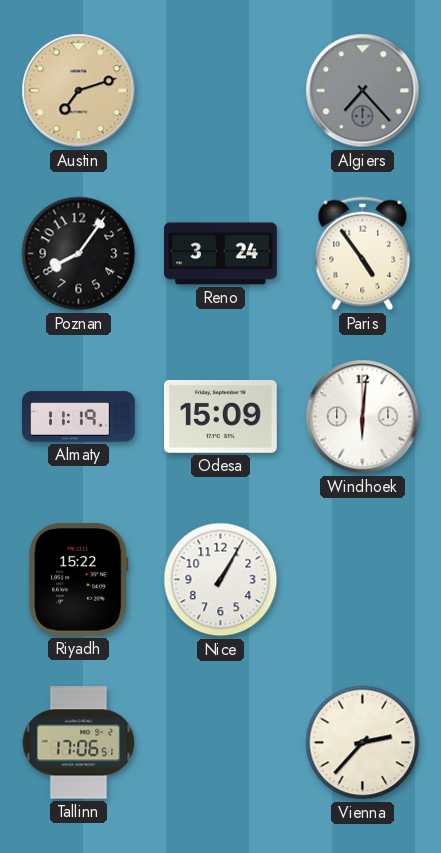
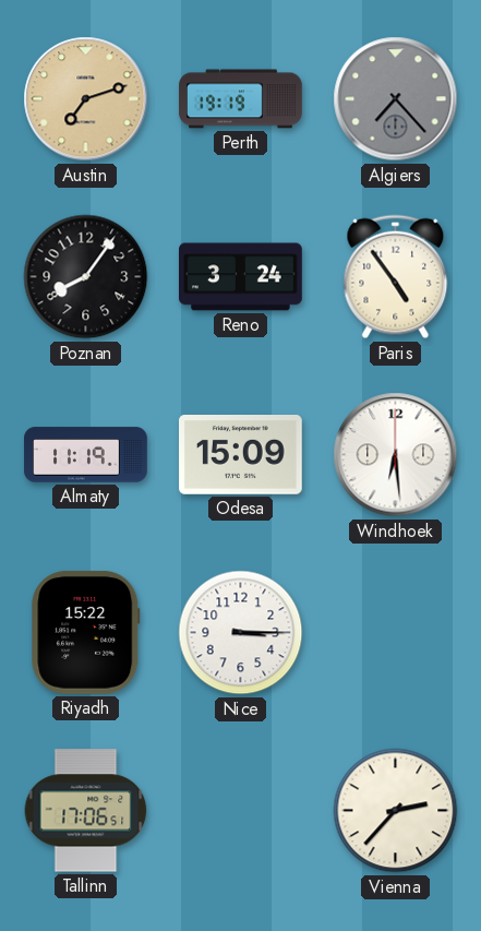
Perth: none -> 19:19
Windhoek: 6:01 -> 6:29
Nice: 1:05 -> 3:15
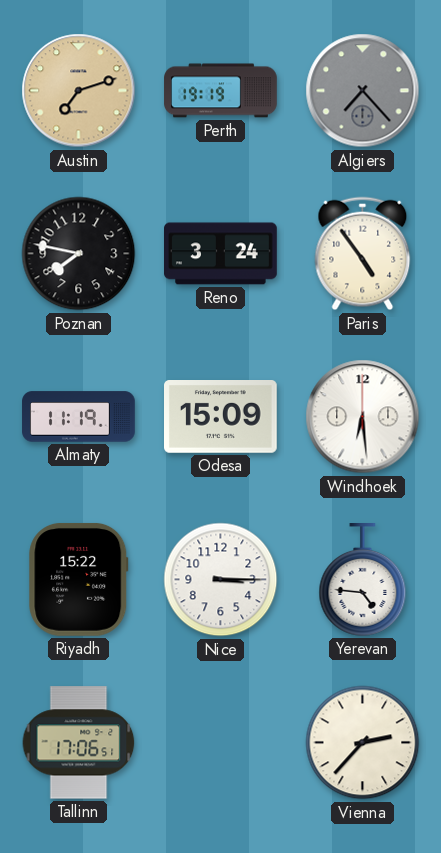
Poznan: 8:06 -> 7:47
Yerevan: none -> 4:46
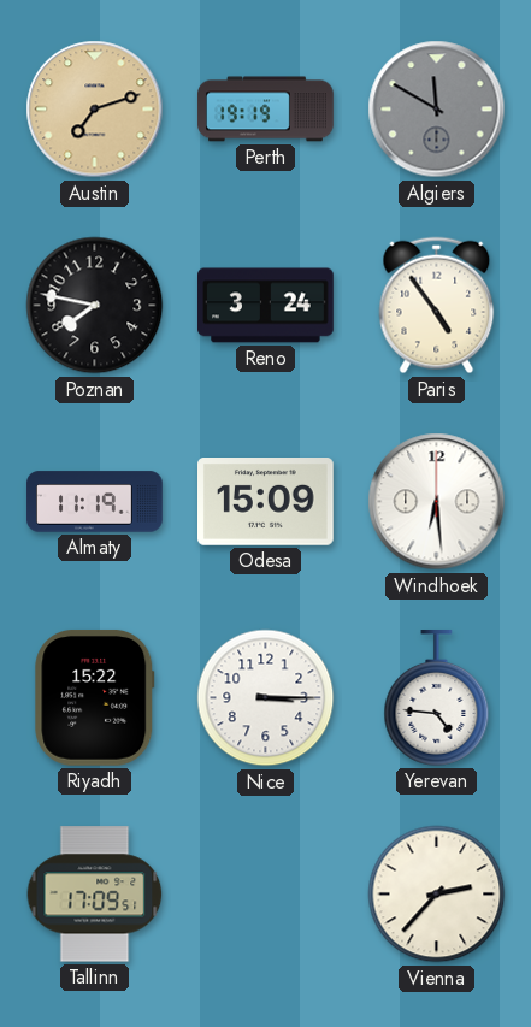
Algiers: 7:23 -> 11:50
Tallinn: 17:06 -> 17:09
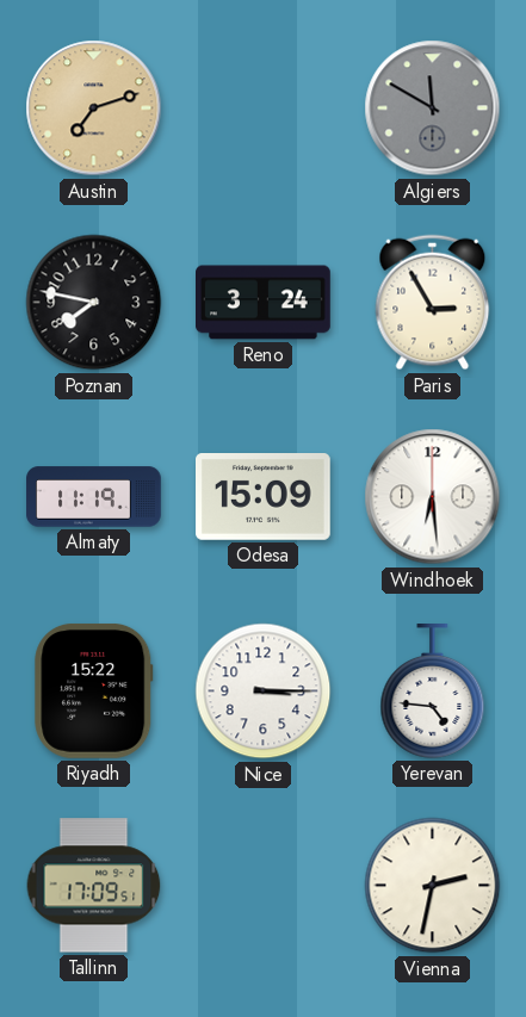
Perth: 19:19 -> none
Paris: 4:54 -> 2:55
Vienna: 2:37 -> 2:32
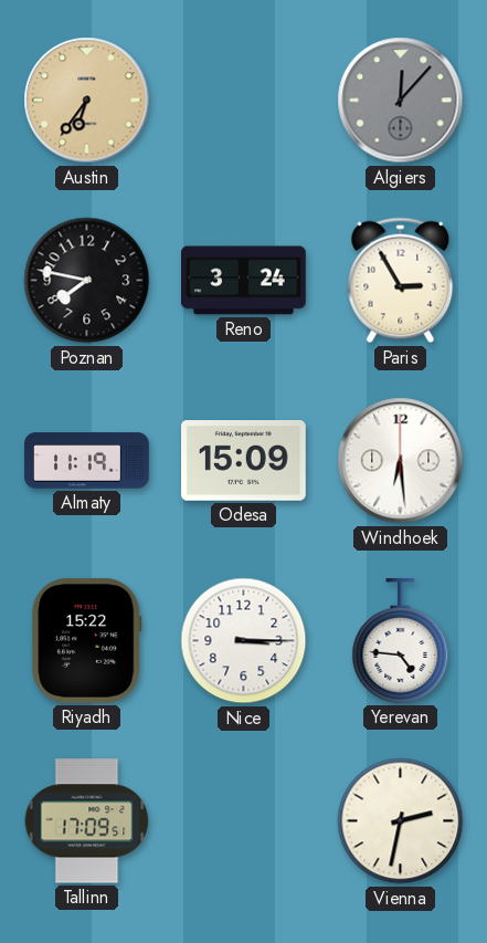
Austin: 7:12 -> 6:36
Algiers: 11:50 -> 12:07
